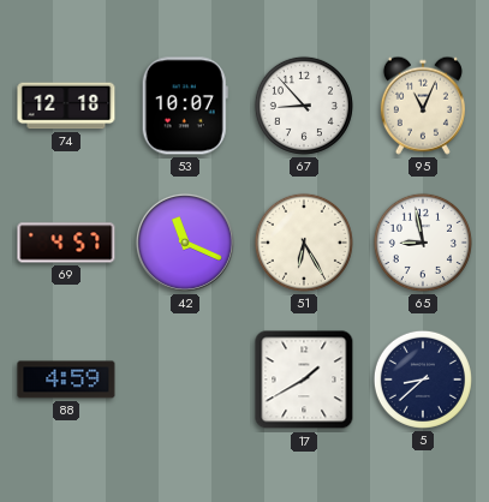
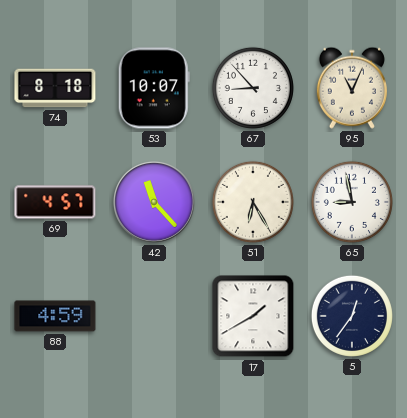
74: 12:18 -> 8:18
42: 11:19 -> 11:23
5: 8:38 -> 12:36
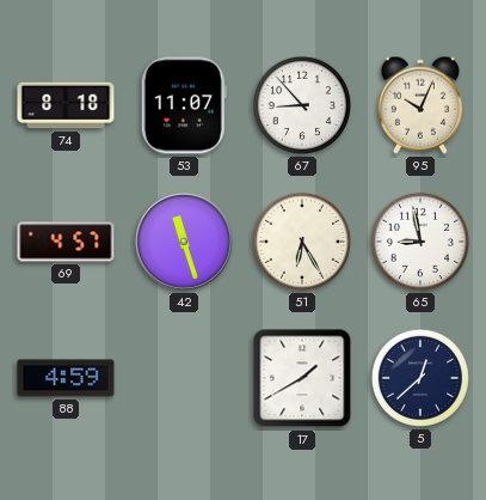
53: 10:07 -> 11:07
95: 11:04 -> 10:04
42: 11:23 -> 11:27
5: 12:36 -> 12:38
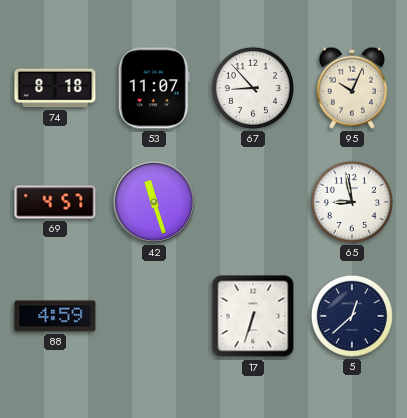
51: 6:25 -> none
17: 1:40 -> 6:33
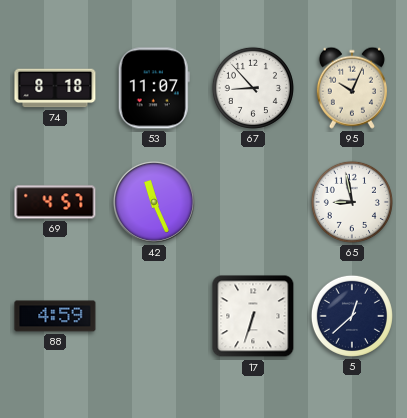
42: 11:27 -> 11:26
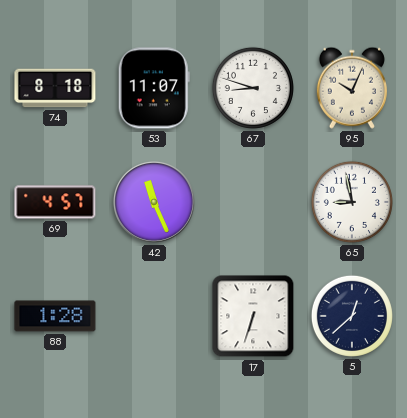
67: 8:53 -> 8:48
88: 4:59 -> 1:28
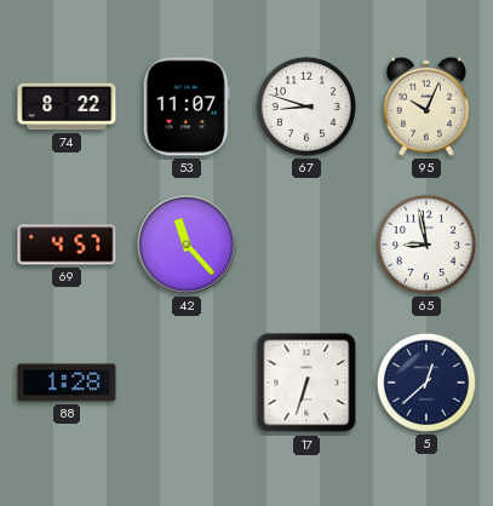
74: 8:18 -> 8:22
42: 11:26 -> 11:23
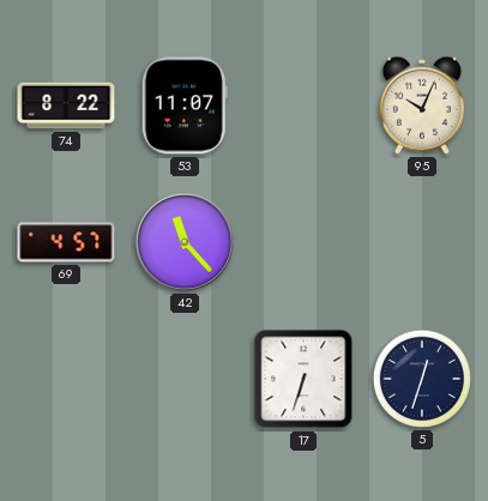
67: 8:48 -> none
65: 8:58 -> none
88: 1:28 -> none
5: 12:38 -> 12:33
